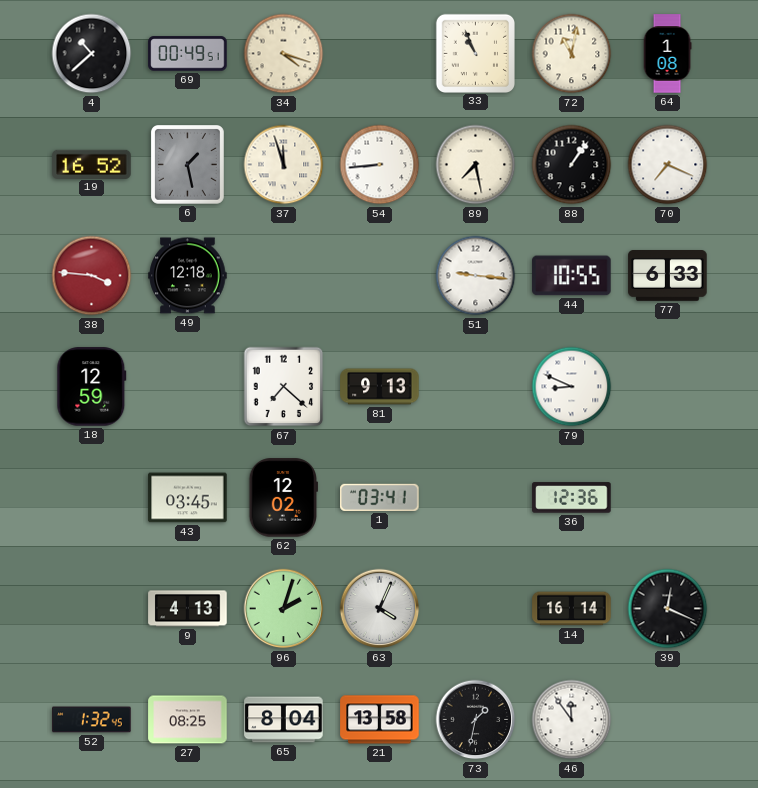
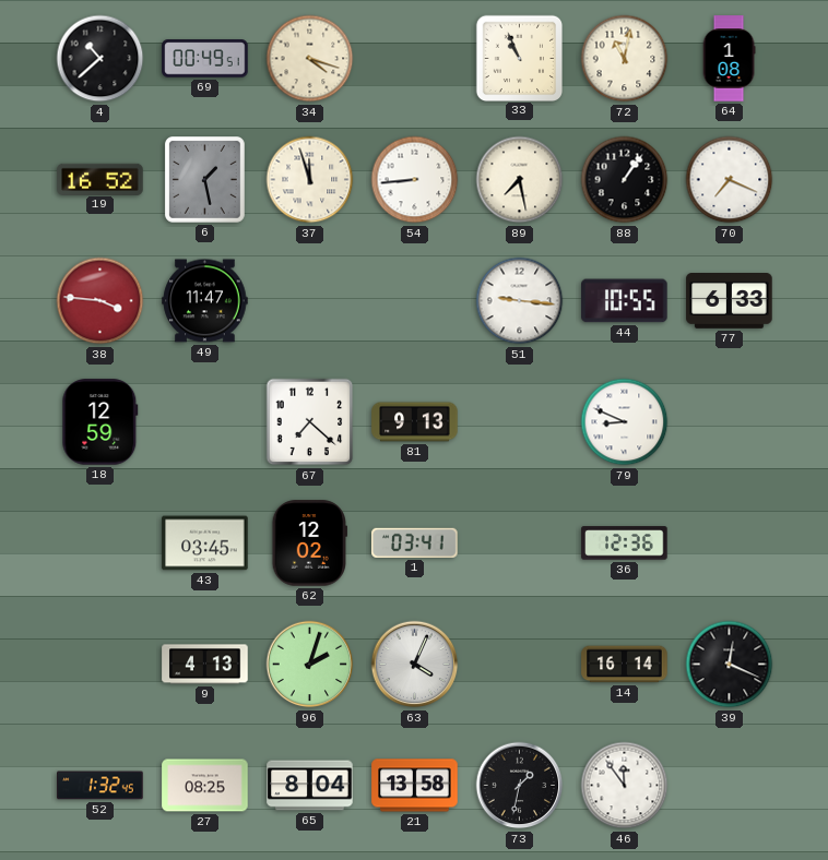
49: 12:18 -> 11:47
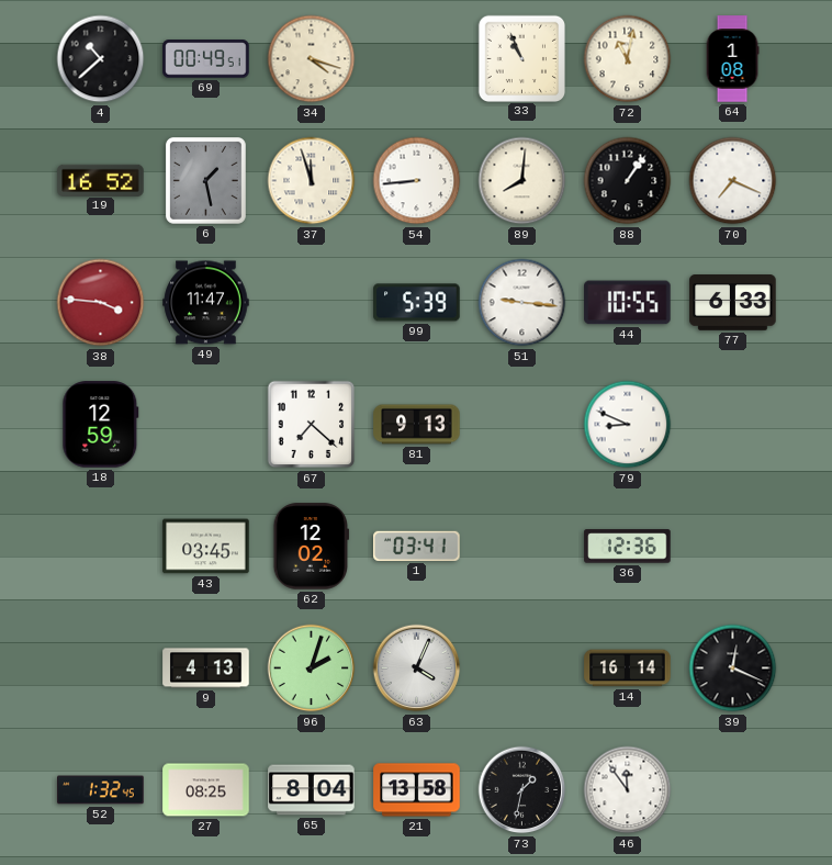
89: 7:28 -> 8:01
99: none -> 5:39
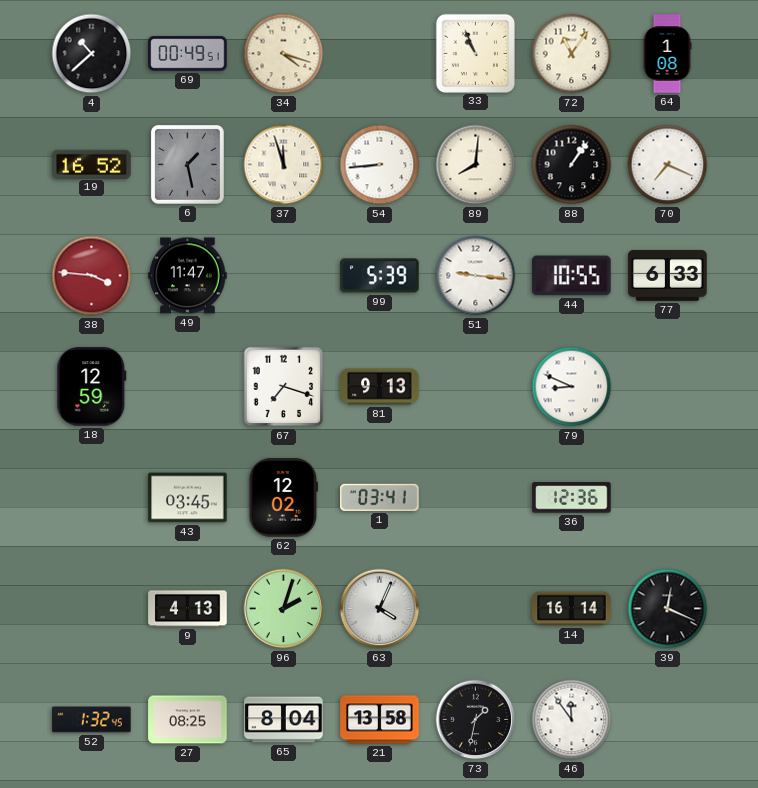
72: 11:02 -> 11:06
67: 7:22 -> 7:18
